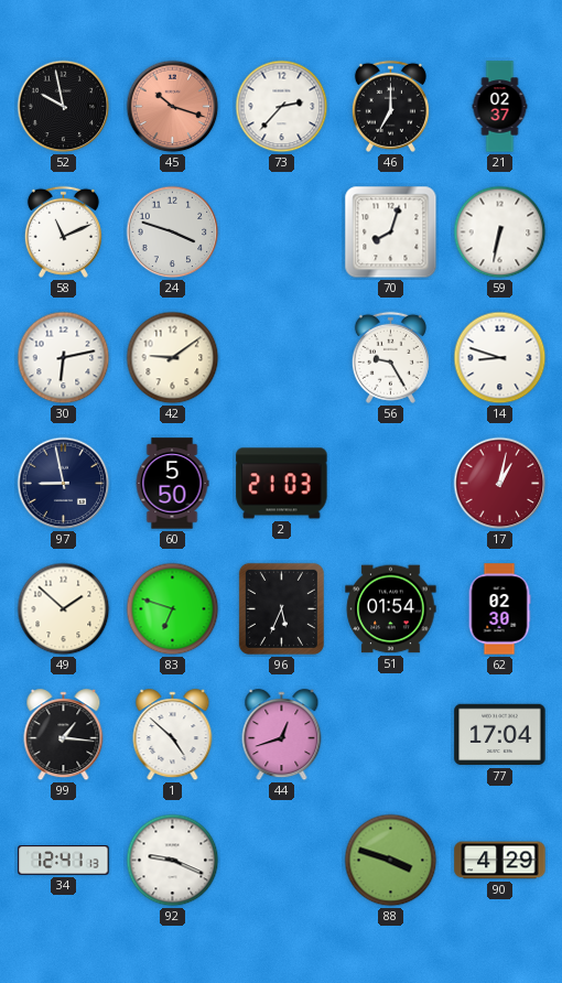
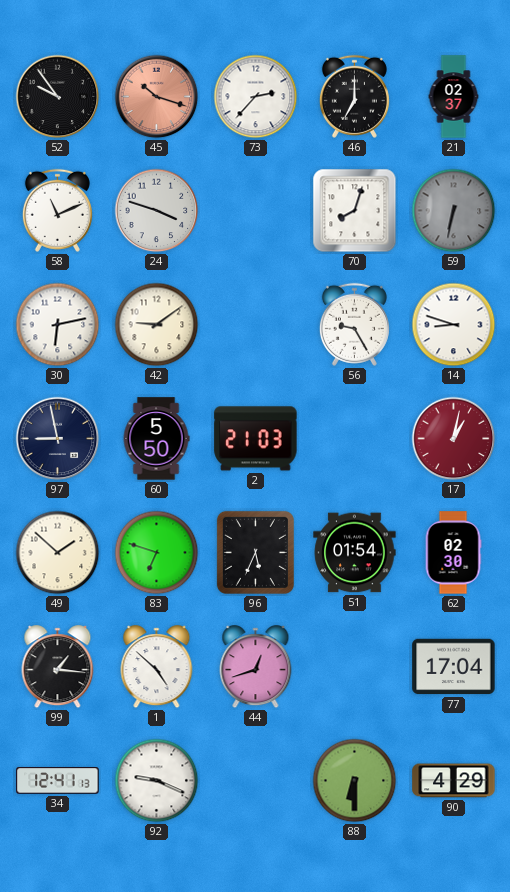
52: 9:58 -> 9:54
59 dial: white -> grey
88: 3:48 -> 6:30
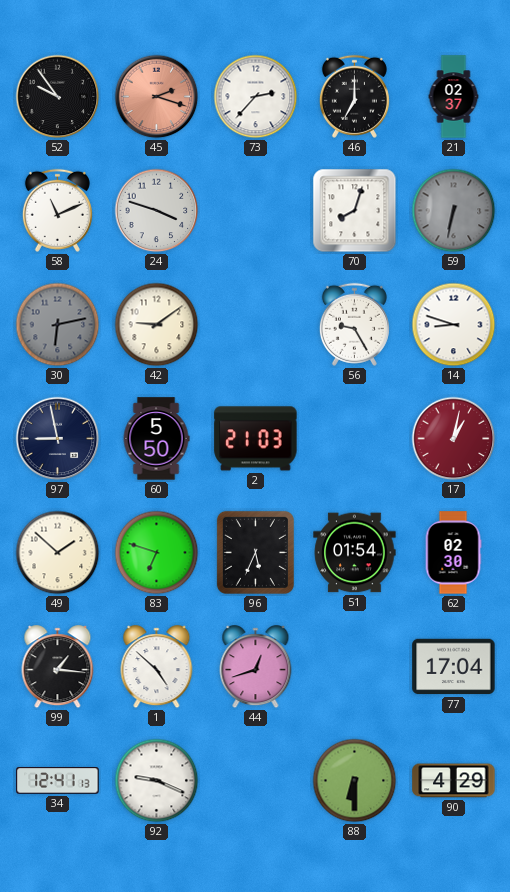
45: 10:18 -> 2:18
30 dial: white -> grey
